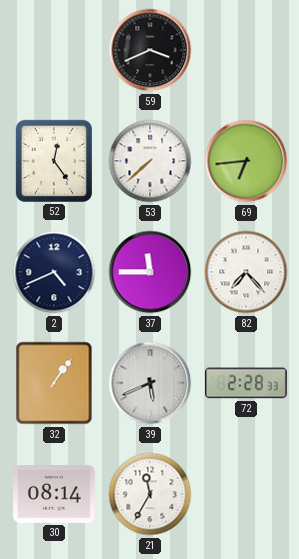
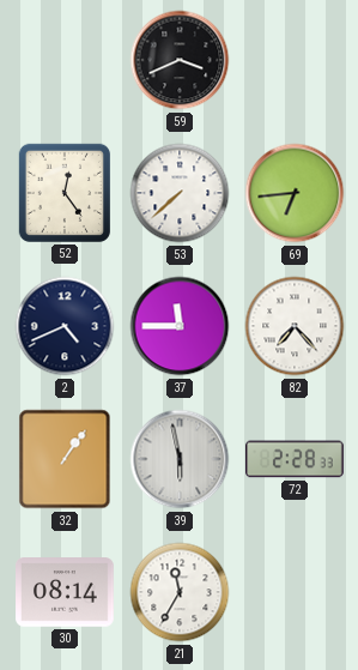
39: 5:41 -> 5:58
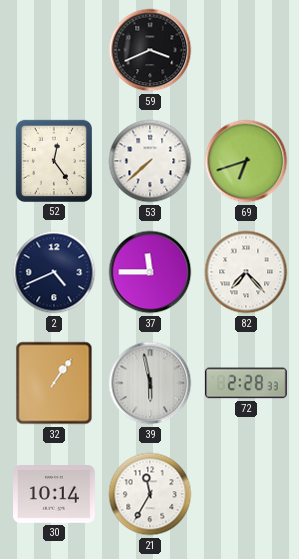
69: 6:44 -> 6:42
30: 08:14 -> 10:14
